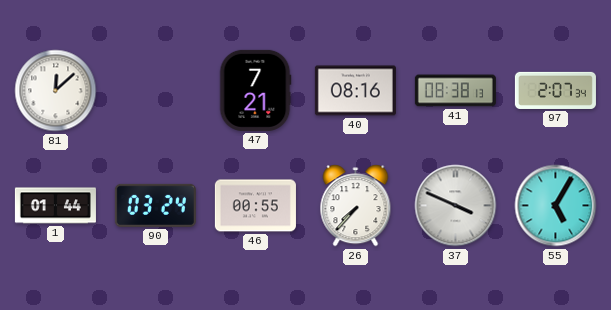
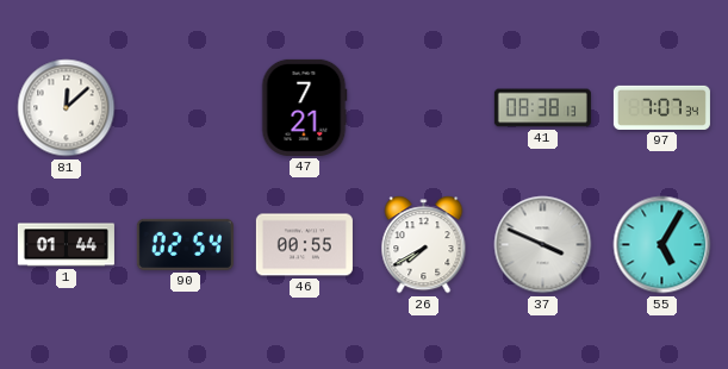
40: 08:16 -> none
97: 2:07 -> 7:07
90: 03:24 -> 02:54
26: 7:37 -> 7:40
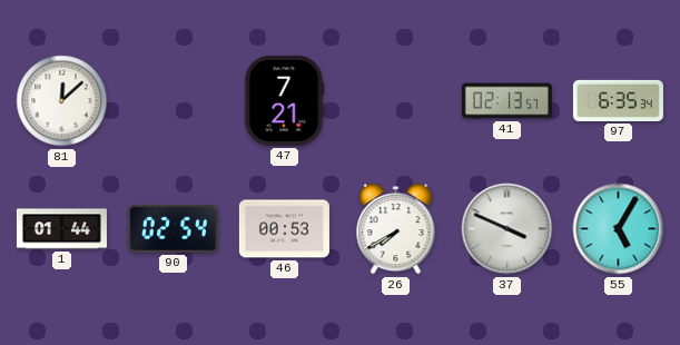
41: 08:38 -> 02:13
97: 7:07 -> 6:35
46: 00:55 -> 00:53
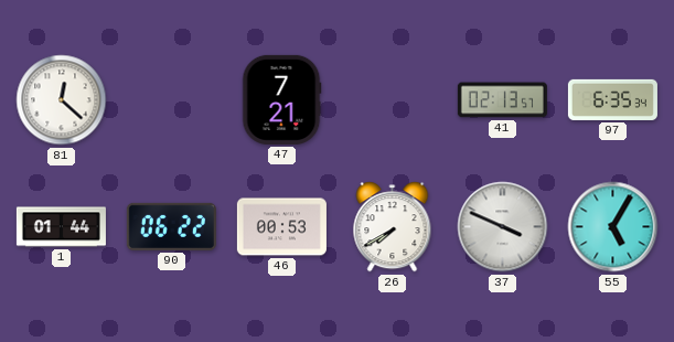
81: 12:08 -> 12:22
90: 02:54 -> 06:22
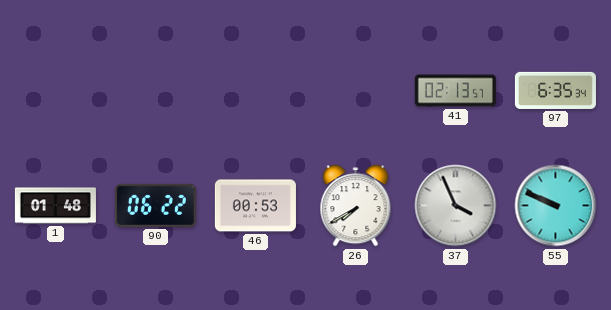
81: 12:22 -> none
47: 7:21 -> none
1: 01:44 -> 01:48
37: 3:49 -> 3:56
55: 5:05 -> 9:49
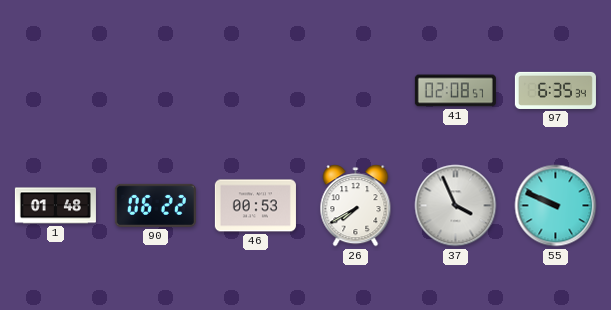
41: 02:13 -> 02:08
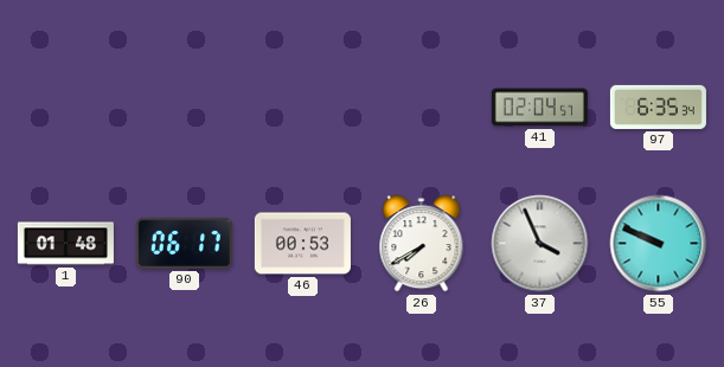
41: 02:08 -> 02:04
90: 06:22 -> 06:17
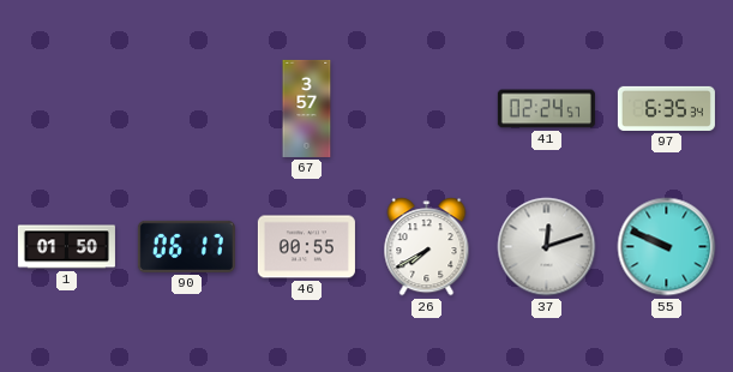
67: none -> 3:57
41: 02:04 -> 02:24
1: 01:48 -> 01:50
46: 00:53 -> 00:55
37: 3:56 -> 12:12
